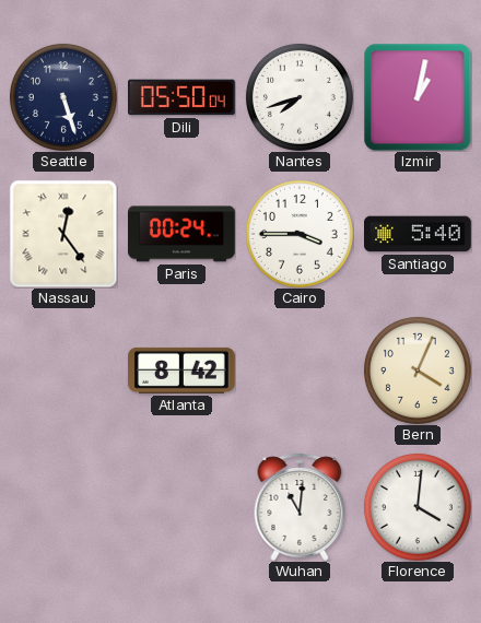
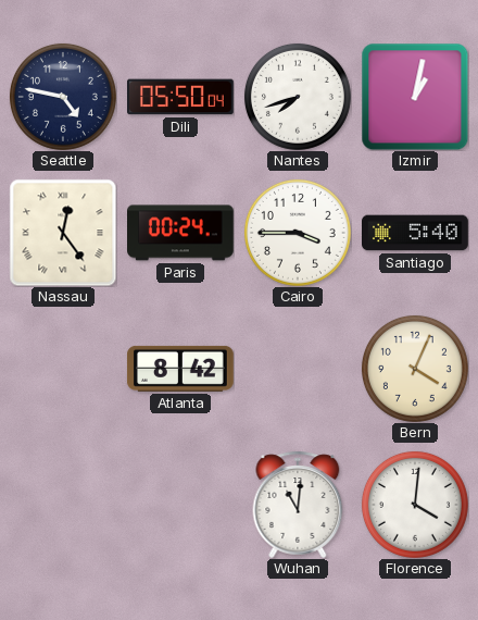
Seattle: 5:27 -> 4:47
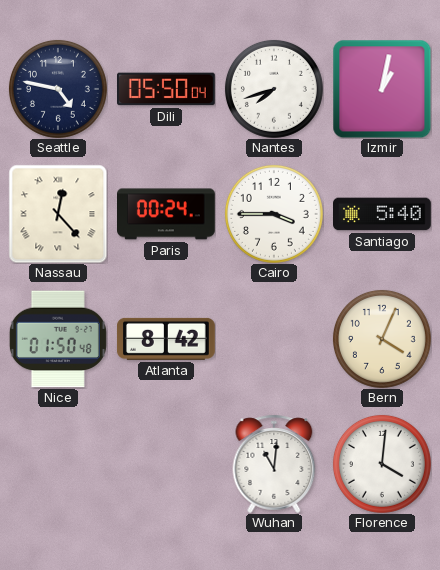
Nassau: 12:24 -> 12:23
Nice: none -> 01:50
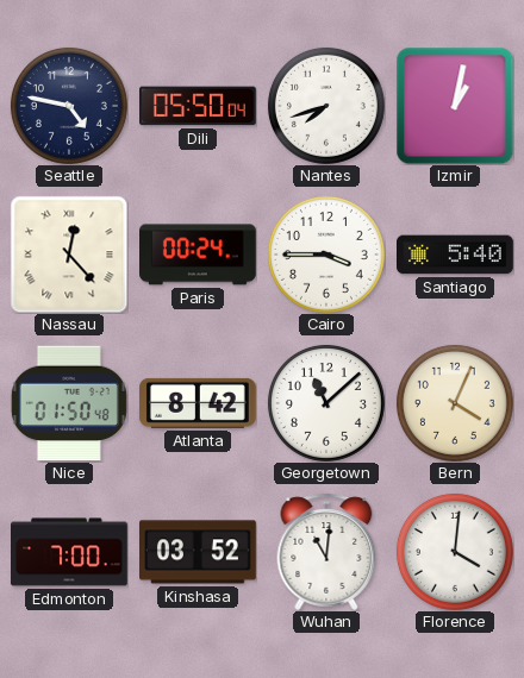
Georgetown: none -> 11:08
Edmonton: none -> 7:00
Kinshasa: none -> 03:52
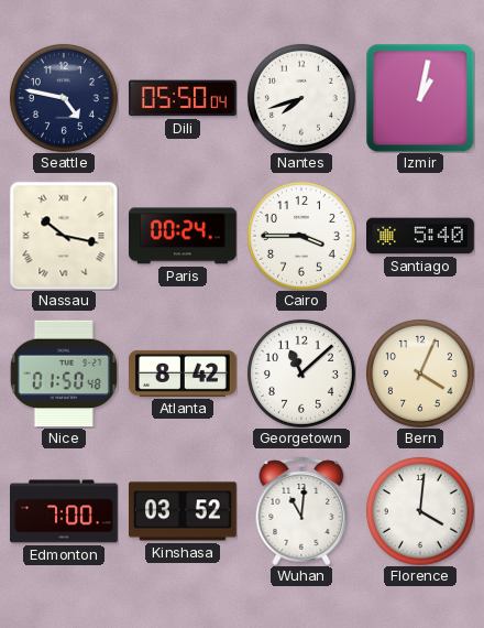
Nassau: 12:23 -> 10:17
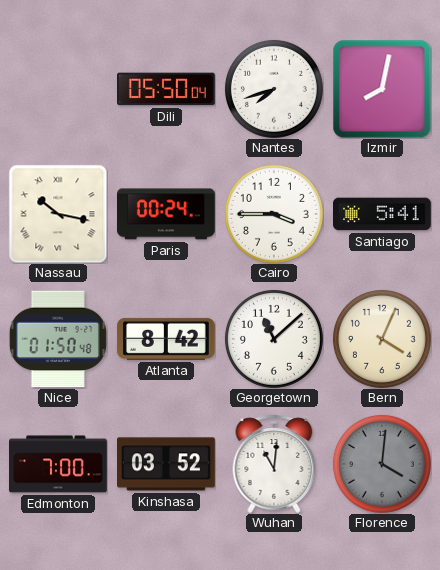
Seattle: 4:47 -> none
Izmir: 1:02 -> 8:02
Santiago: 5:40 -> 5:41
Florence dial: white -> grey
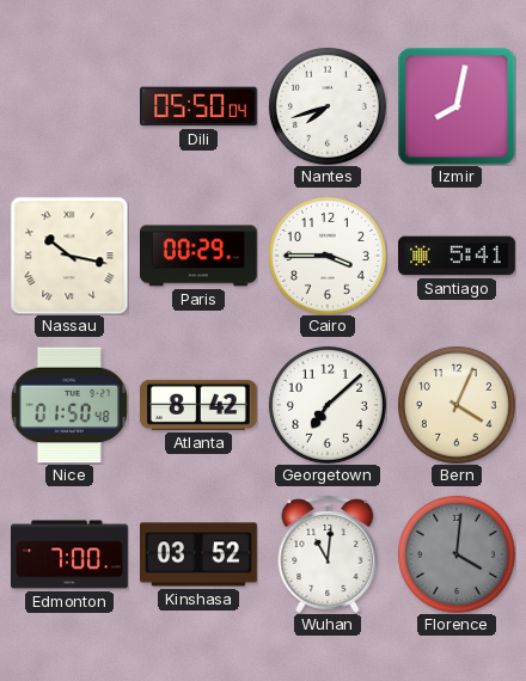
Paris: 00:24 -> 00:29
Georgetown: 11:08 -> 7:08
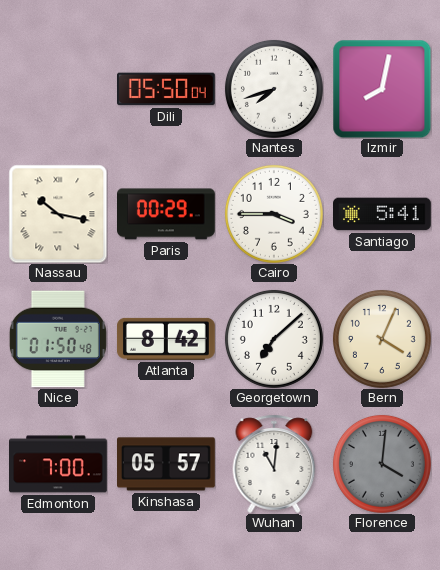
Kinshasa: 03:52 -> 05:57
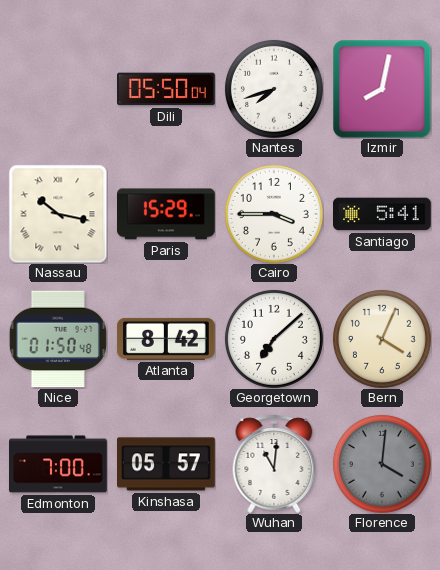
Paris: 00:29 -> 15:29
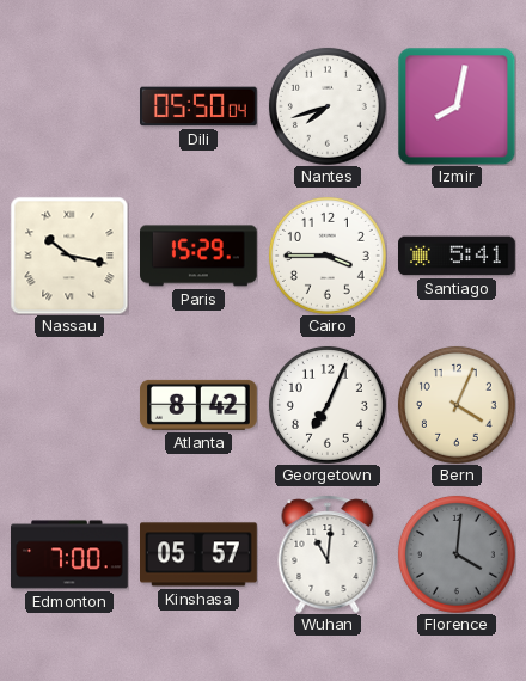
Nice: 01:50 -> none
Georgetown: 7:08 -> 7:04
